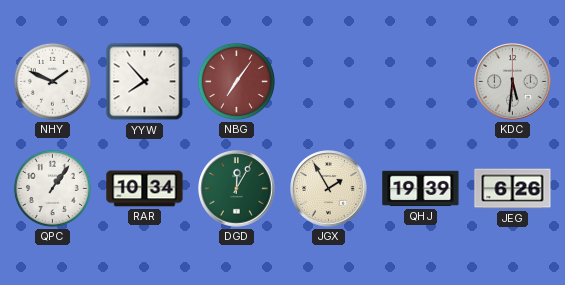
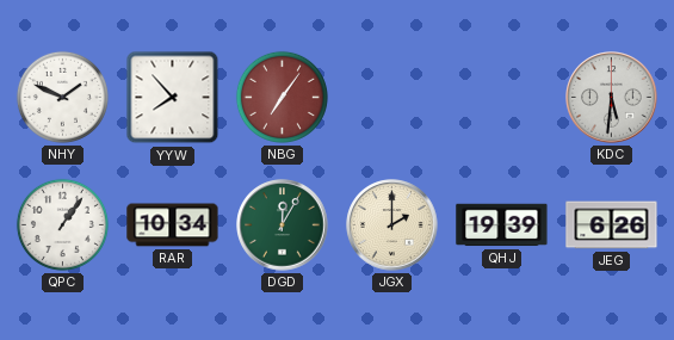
JGX: 1:55 -> 2:00
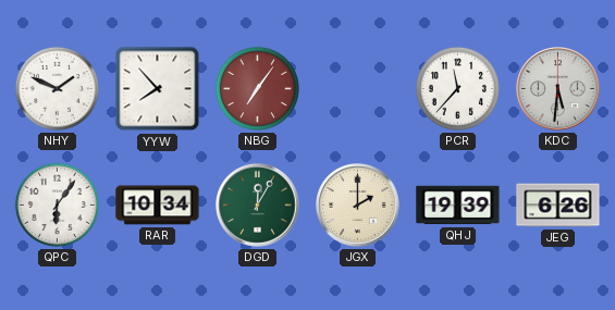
PCR: none -> 11:37
QPC: 1:06 -> 6:06
